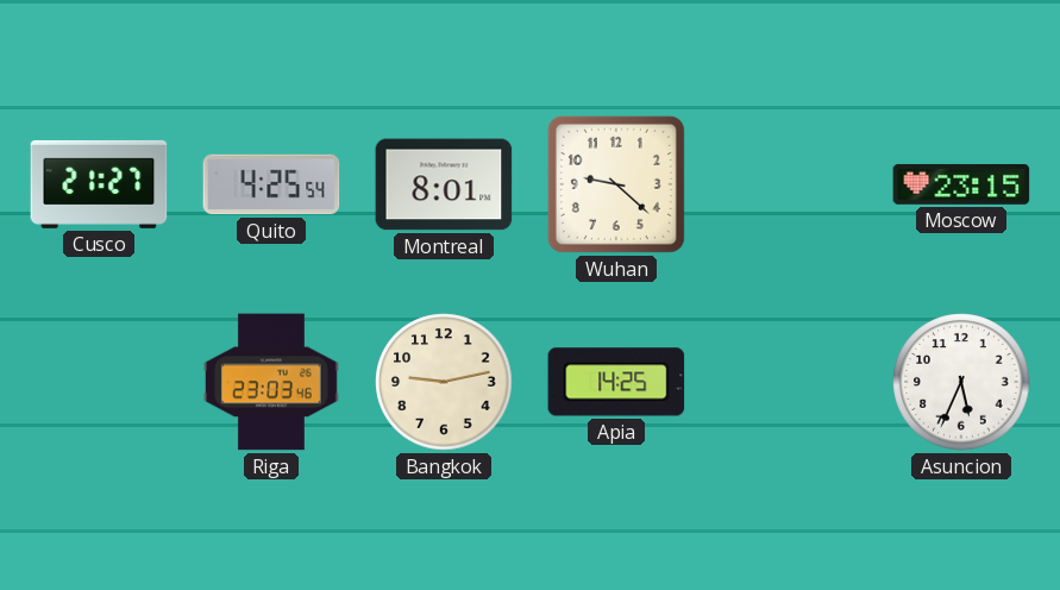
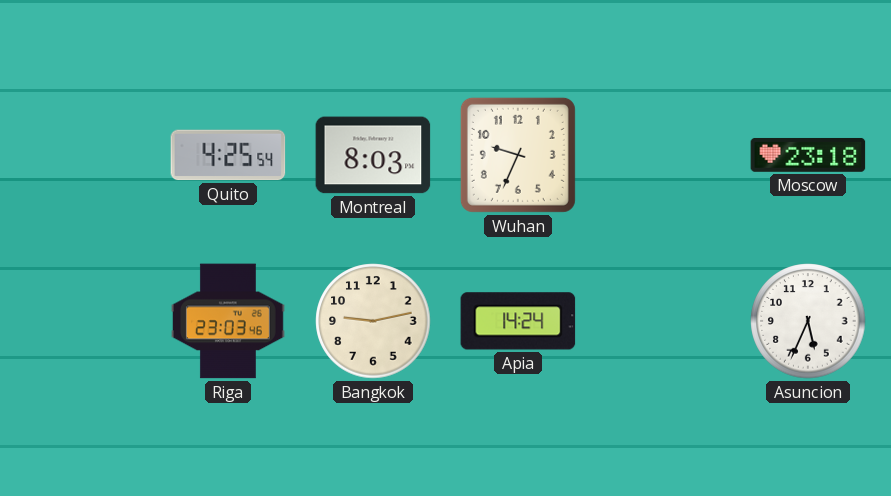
Cusco: 21:27 -> none
Montreal: 8:01 -> 8:03
Wuhan: 9:22 -> 9:34
Moscow: 23:15 -> 23:18
Apia: 14:25 -> 14:24
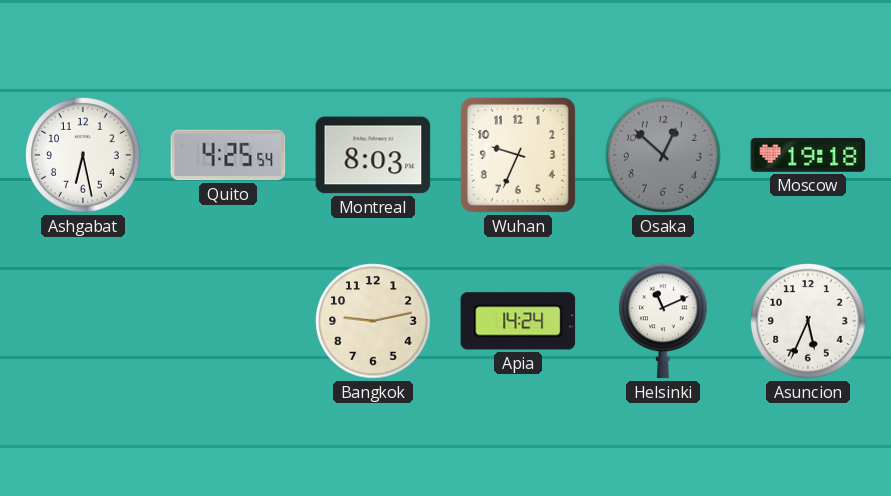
Ashgabat: none -> 6:28
Osaka: none -> 12:52
Moscow: 23:18 -> 19:18
Riga: 23:03 -> none
Helsinki: none -> 11:11
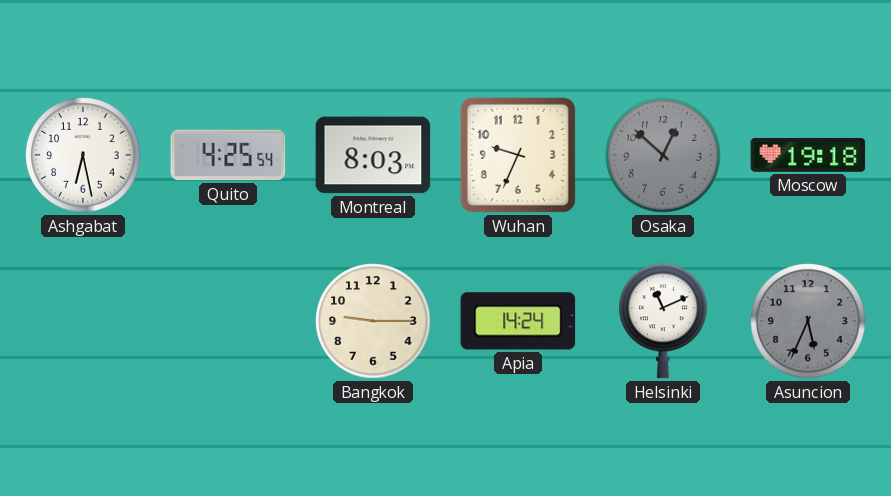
Bangkok: 9:13 -> 9:15
Asuncion dial: white -> grey
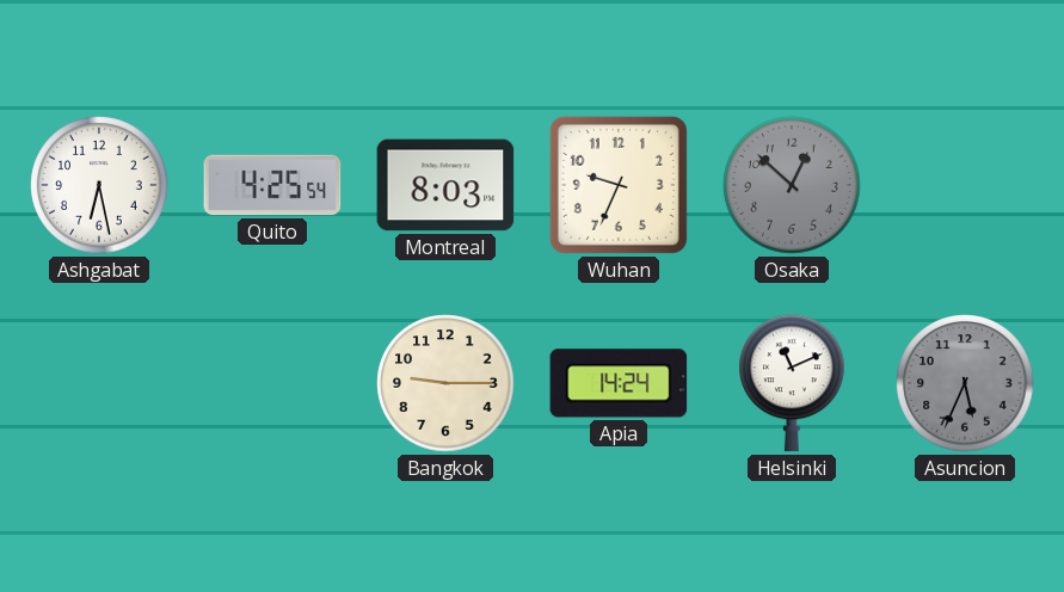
Moscow: 19:18 -> none
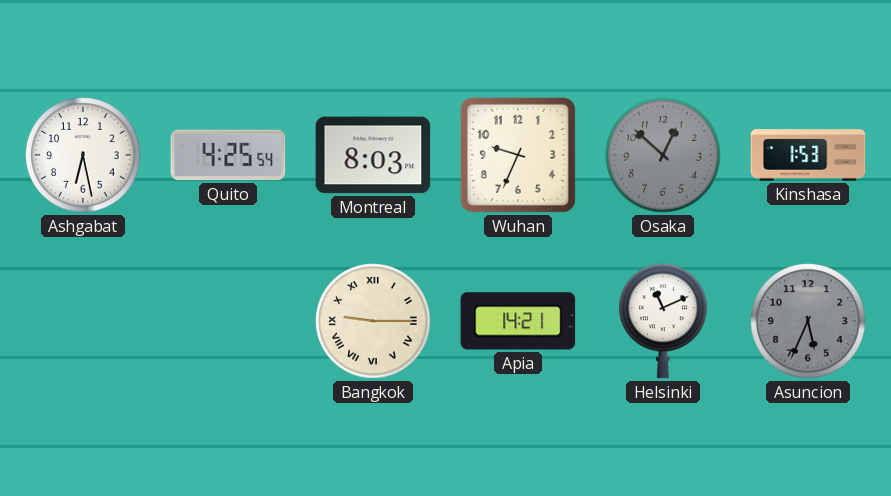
Kinshasa: none -> 1:53
Bangkok numerals: Arabic -> Roman
Apia: 14:24 -> 14:21
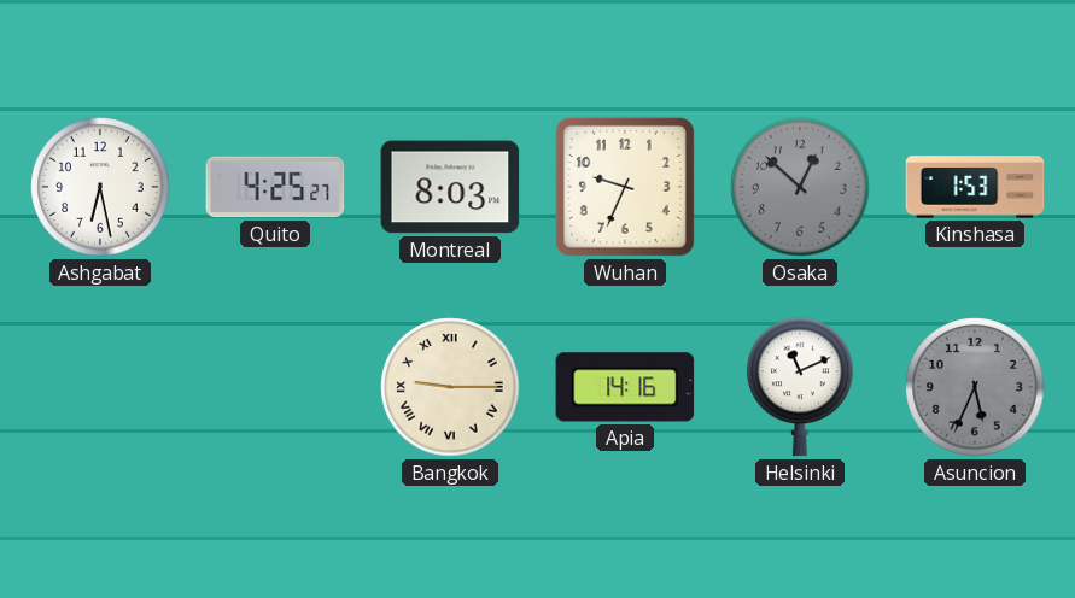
Quito: 4:25:54 -> 4:25:27
Apia: 14:21 -> 14:16
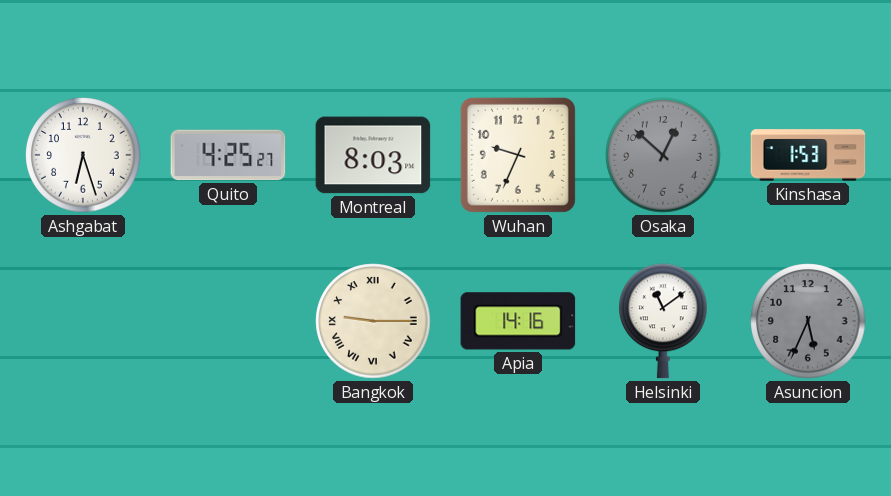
Ashgabat: 6:28 -> 6:27
Helsinki: 11:11 -> 11:09
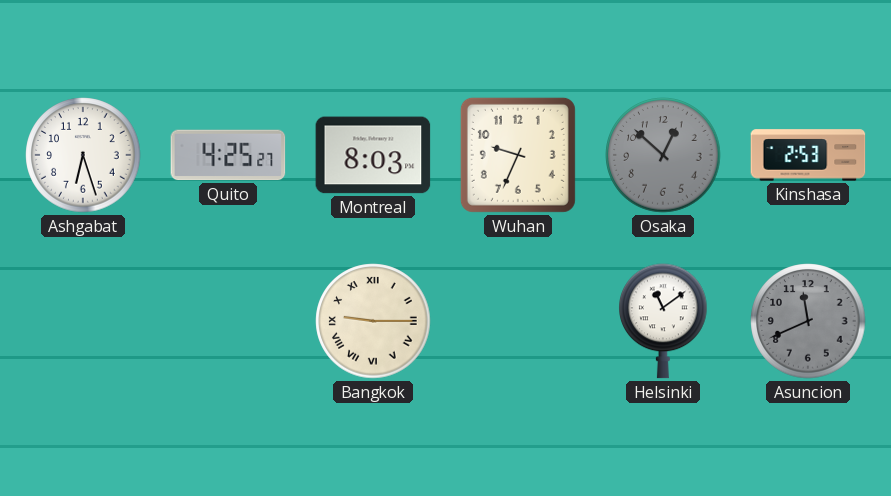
Kinshasa: 1:53 -> 2:53
Apia: 14:16 -> none
Asuncion: 5:34 -> 11:41
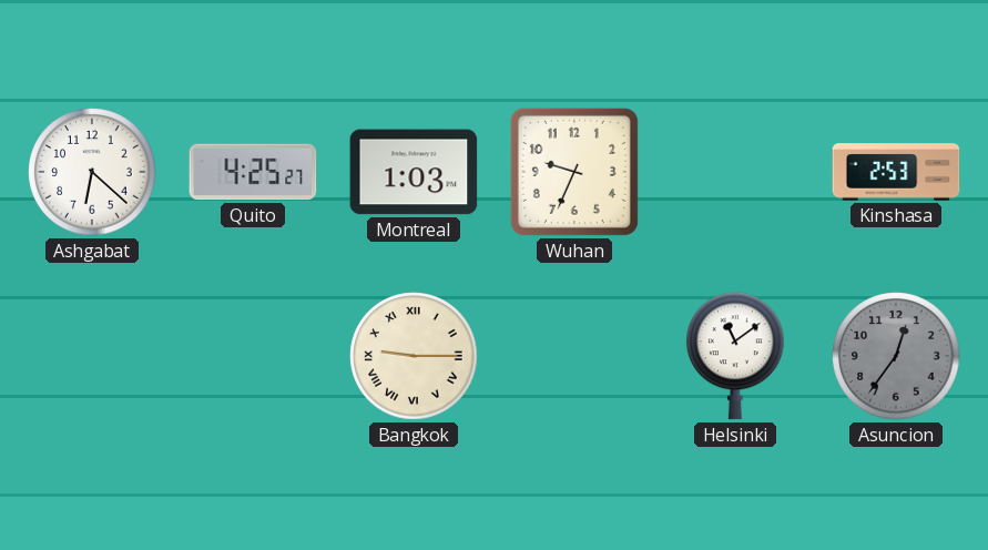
Ashgabat: 6:27 -> 6:22
Montreal: 8:03 -> 1:03
Osaka: 12:52 -> none
Asuncion: 11:41 -> 12:36
